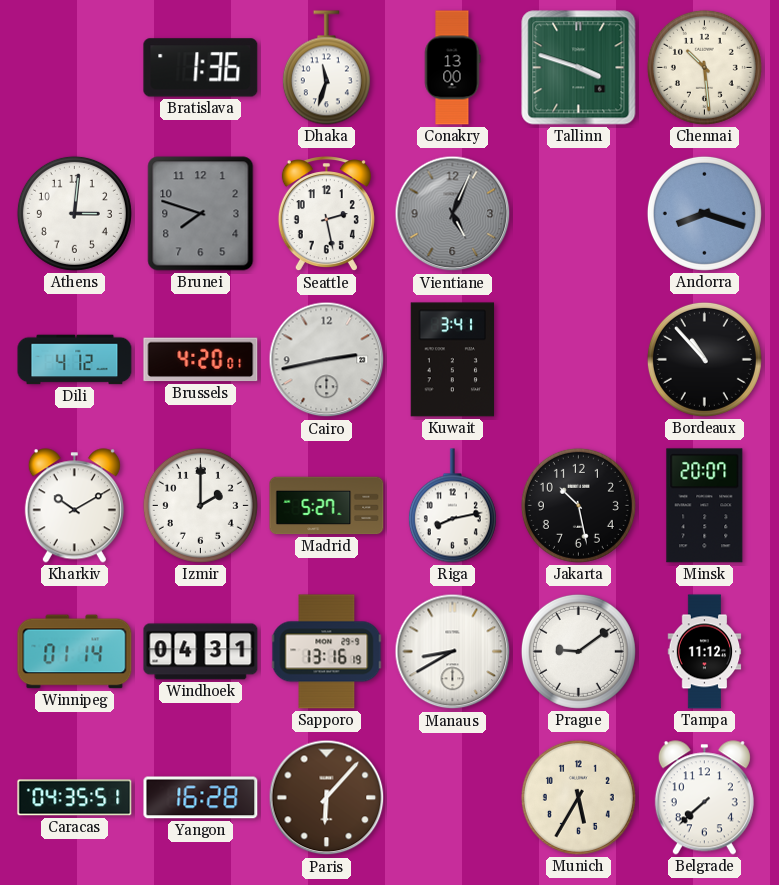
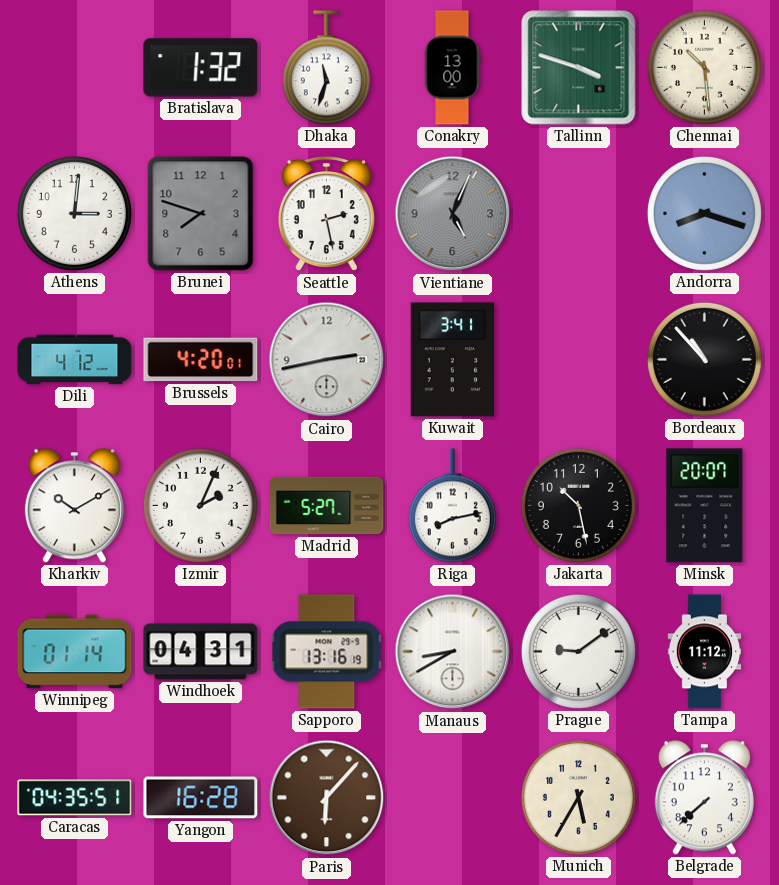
Bratislava: 1:36 -> 1:32
Izmir: 2:00 -> 2:04
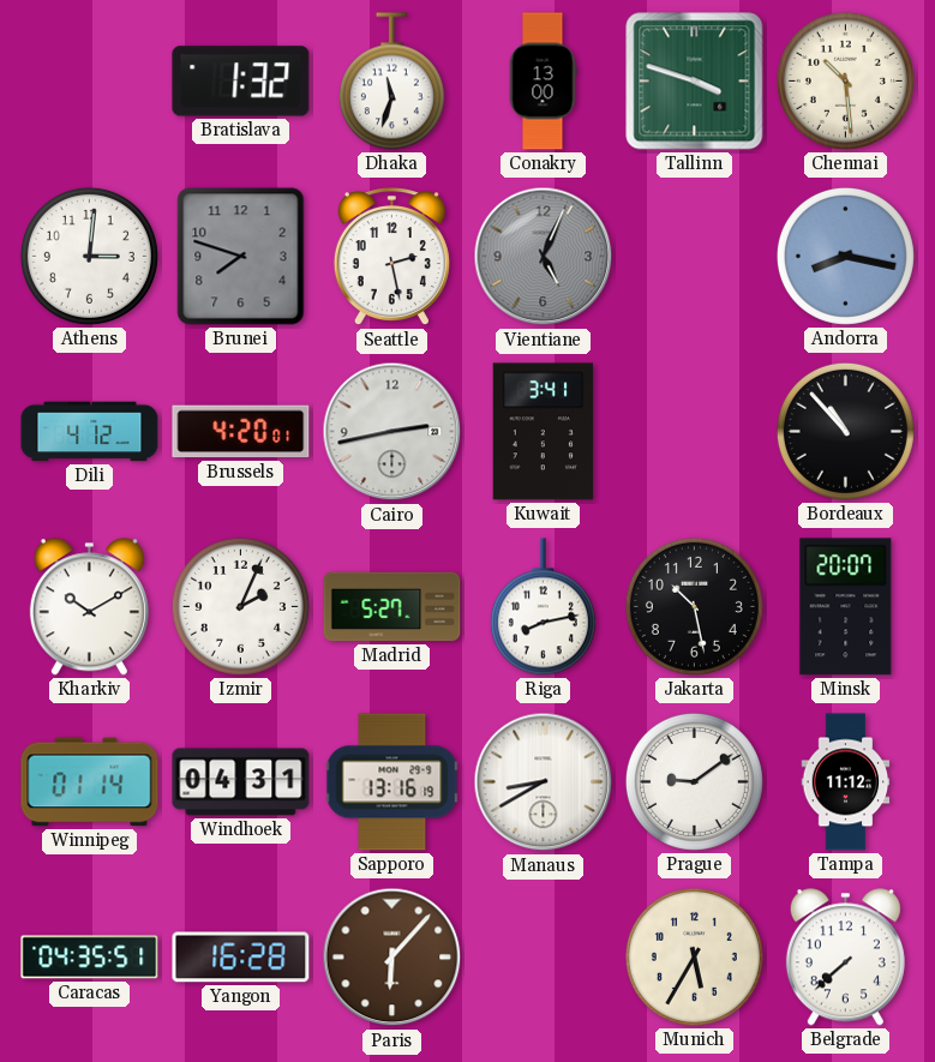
Andorra: 8:18 -> 8:17
